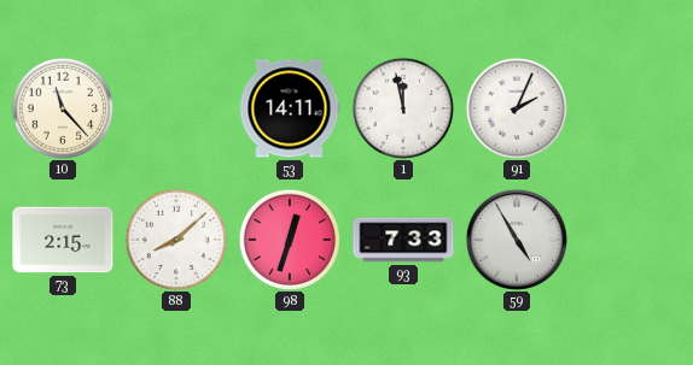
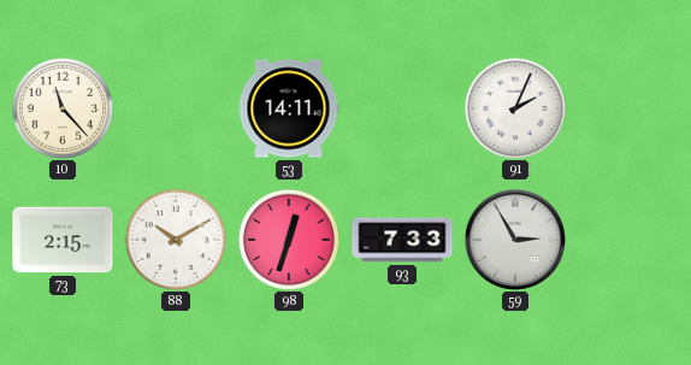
1: 11:58 -> none
88: 8:08 -> 10:10
59: 4:55 -> 2:55
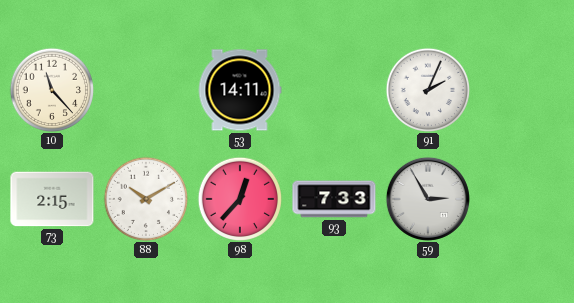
98: 12:33 -> 12:37
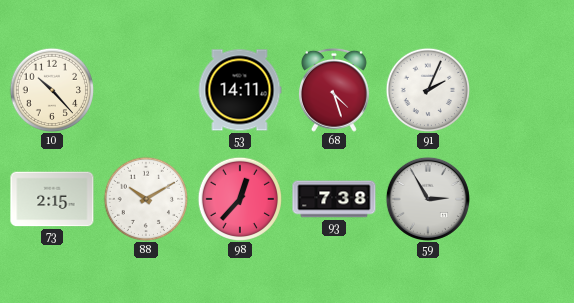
10: 11:23 -> 10:23
68: none -> 4:27
93: 7:33 -> 7:38
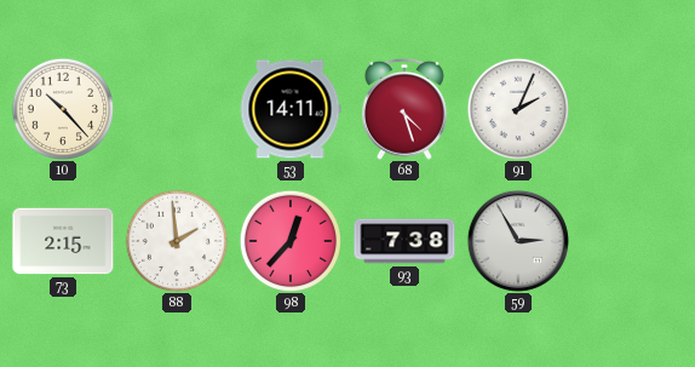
88: 10:10 -> 1:59
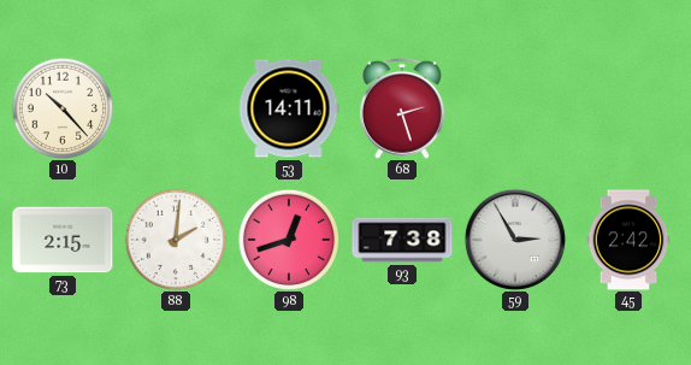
68: 4:27 -> 2:27
91: 2:04 -> none
88: 1:59 -> 2:01
98: 12:37 -> 12:42
45: none -> 2:42
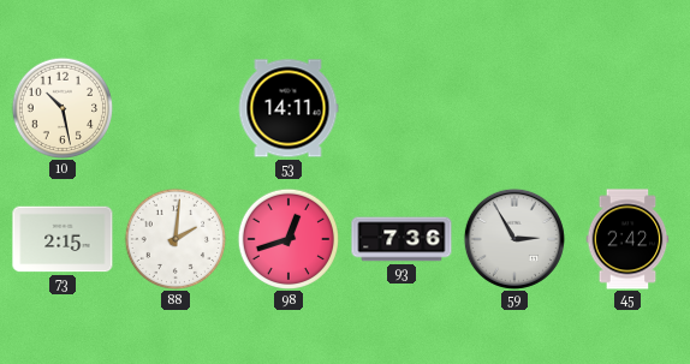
10: 10:23 -> 10:28
68: 2:27 -> none
93: 7:38 -> 7:36
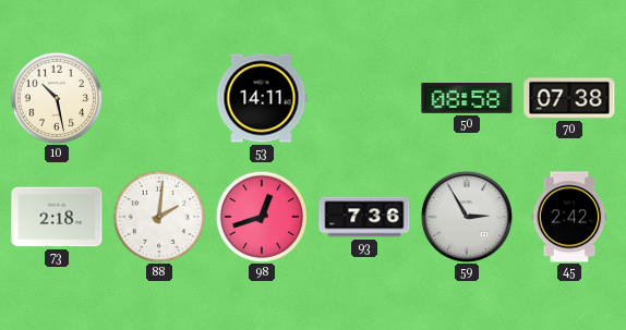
50: none -> 08:58
70: none -> 07:38
73: 2:15 -> 2:18
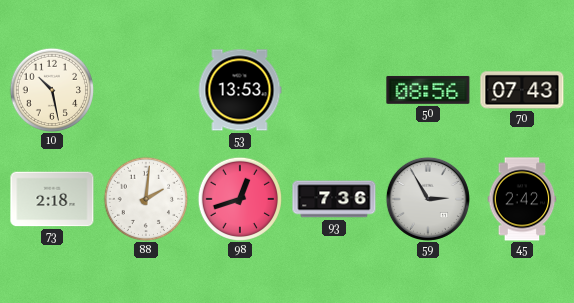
53: 14:11 -> 13:53
50: 08:58 -> 08:56
70: 07:38 -> 07:43
